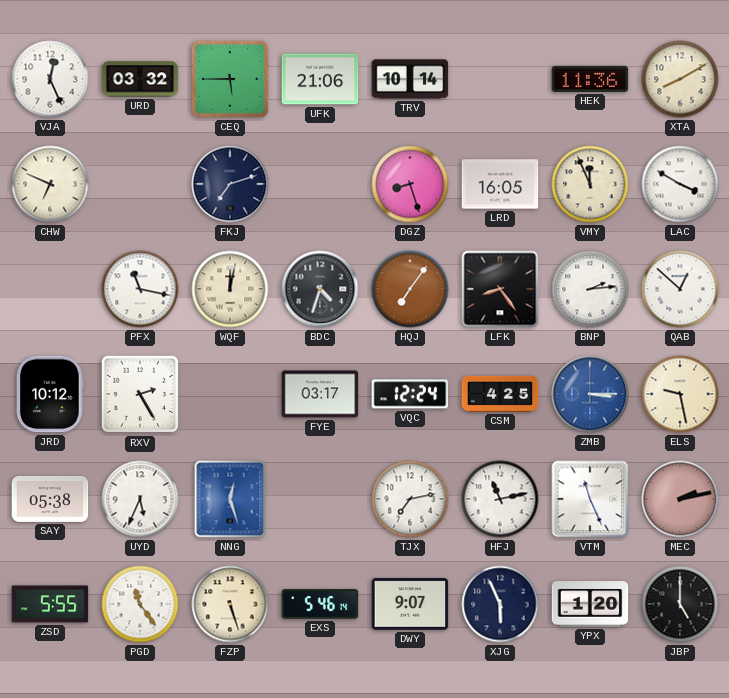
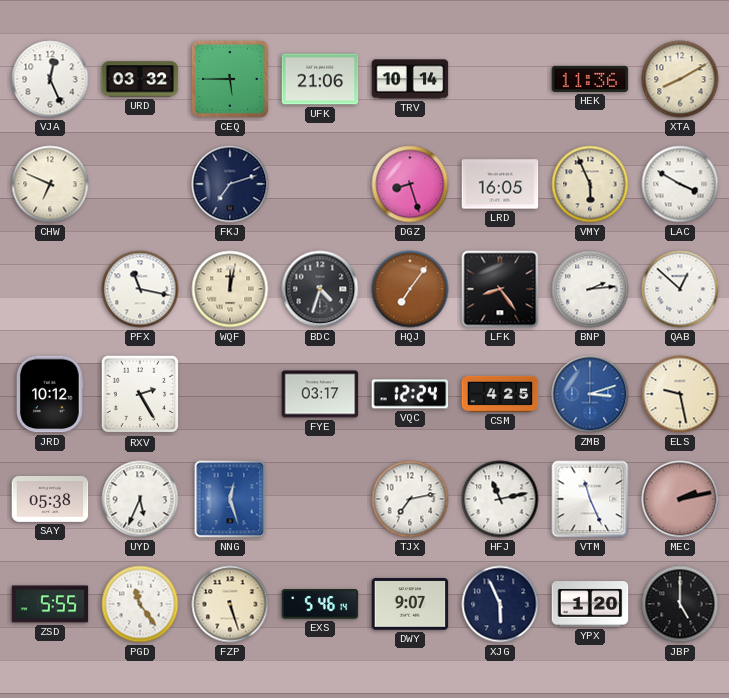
VMY: 11:56 -> 5:56
ZMB: 3:15 -> 3:12
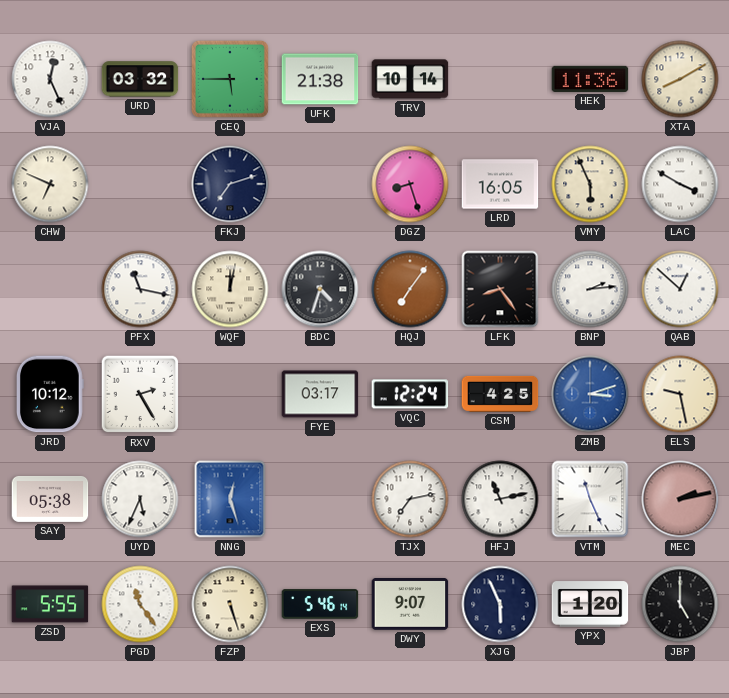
UFK: 21:06 -> 21:38
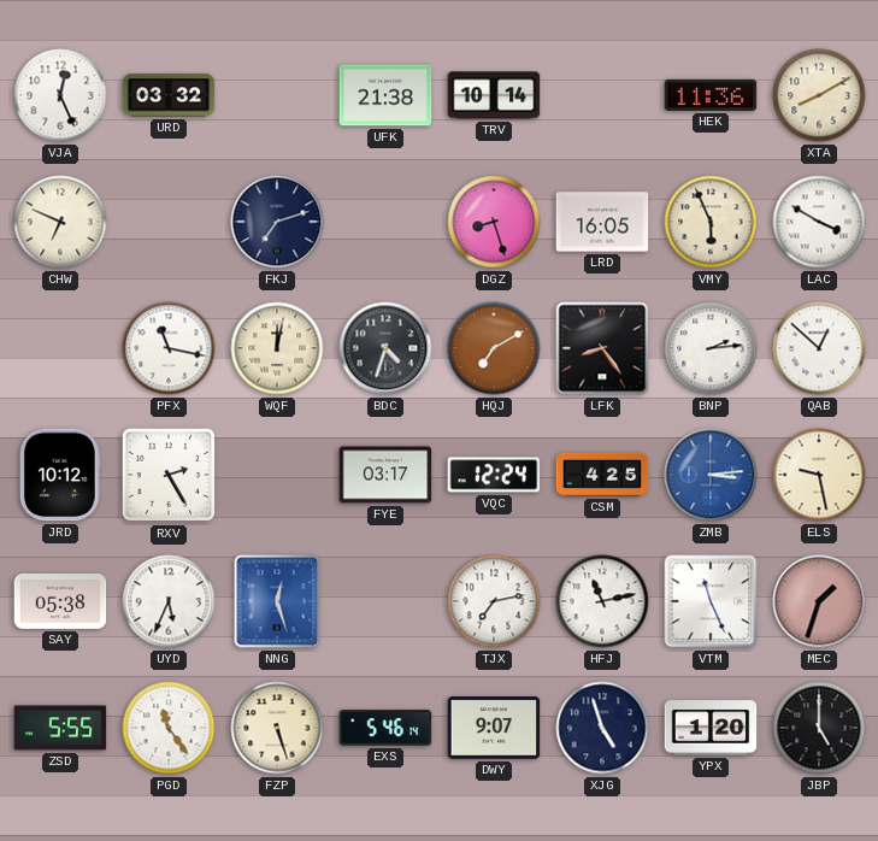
CEQ: 5:45 -> none
HQJ: 7:06 -> 7:10
ZMB: 3:12 -> 3:14
MEC: 2:13 -> 1:33
XJG: 5:56 -> 4:57
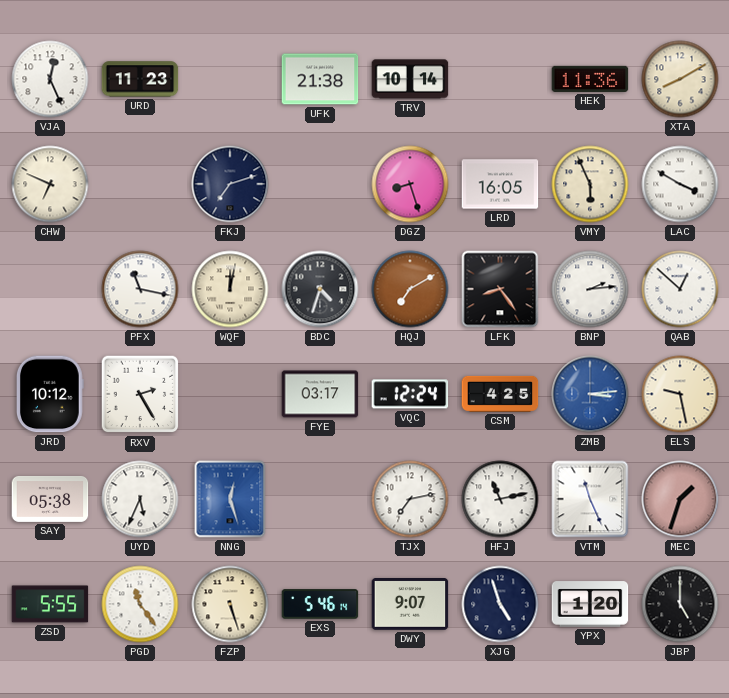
URD: 03:32 -> 11:23
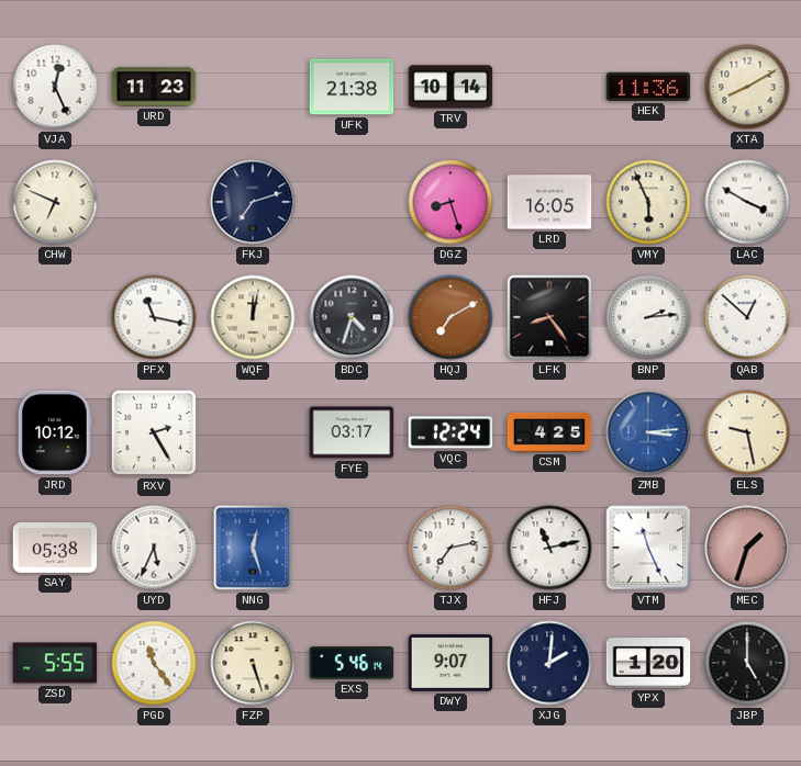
XJG: 4:57 -> 2:01
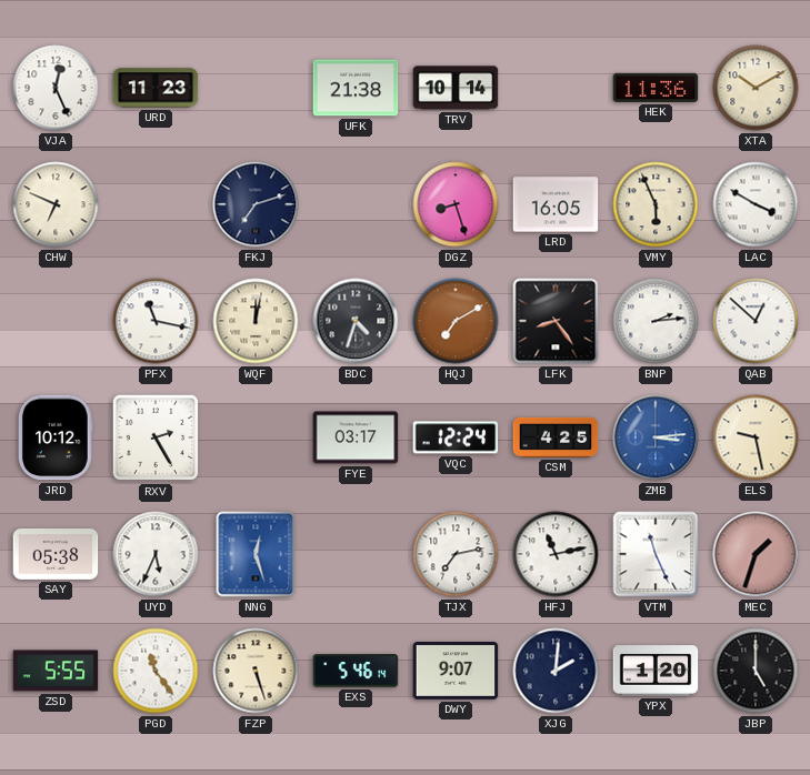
XTA: 8:10 -> 10:10
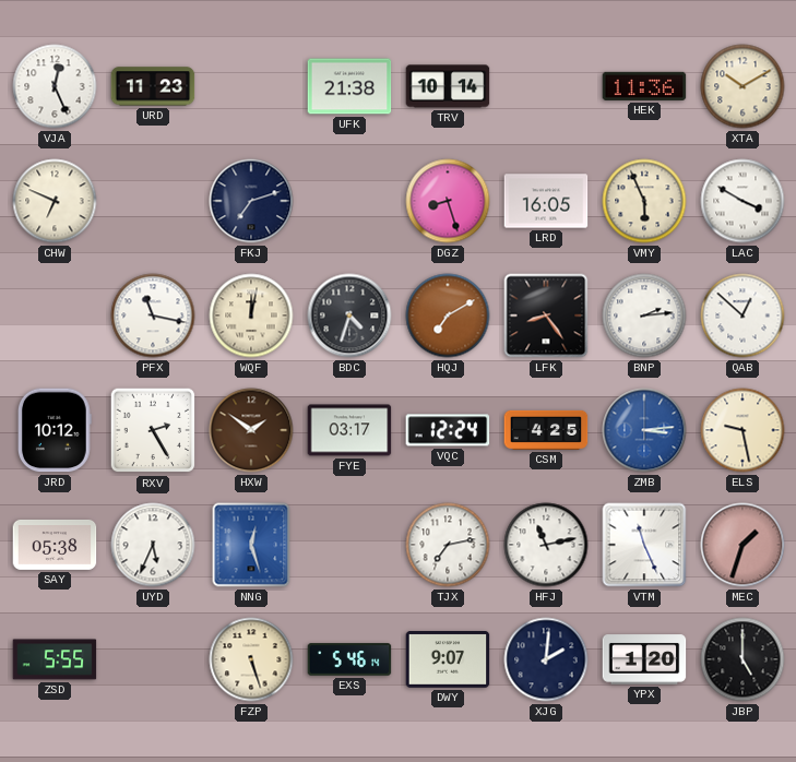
HXW: none -> 1:51
PGD: 11:24 -> none
